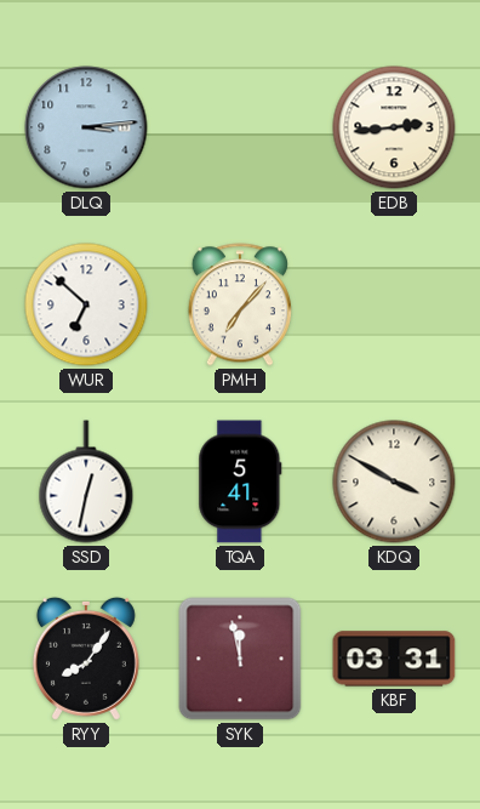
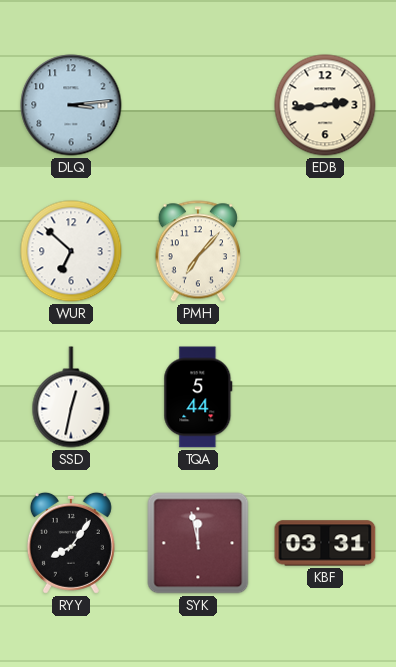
TQA: 5:41 -> 5:44
KDQ: 3:50 -> none
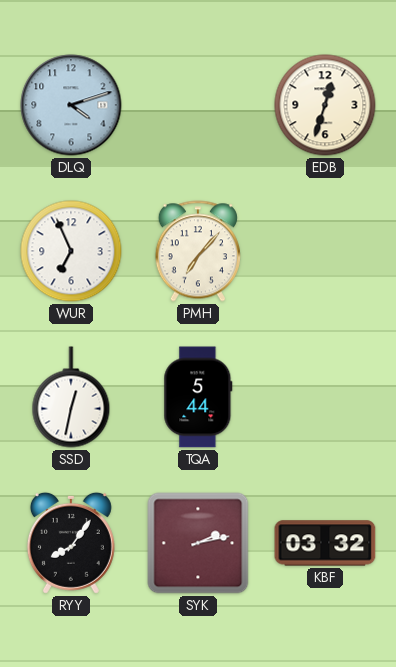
DLQ: 3:14 -> 4:12
EDB: 2:44 -> 12:33
WUR: 6:52 -> 6:56
SYK: 11:58 -> 2:13
KBF: 03:31 -> 03:32
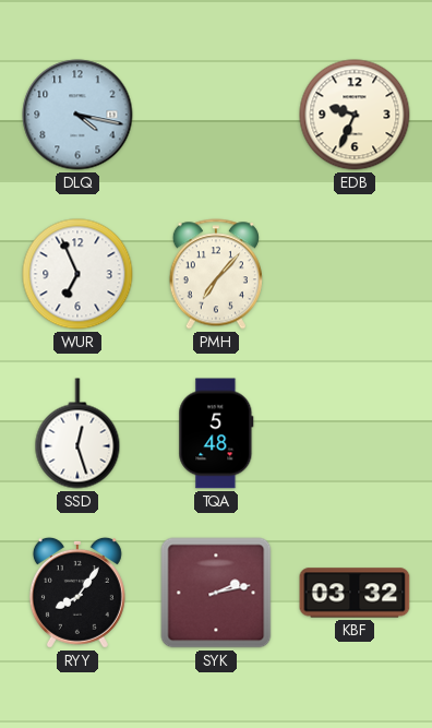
DLQ: 4:12 -> 4:17
EDB: 12:33 -> 9:34
SSD: 12:32 -> 12:27
TQA: 5:44 -> 5:48
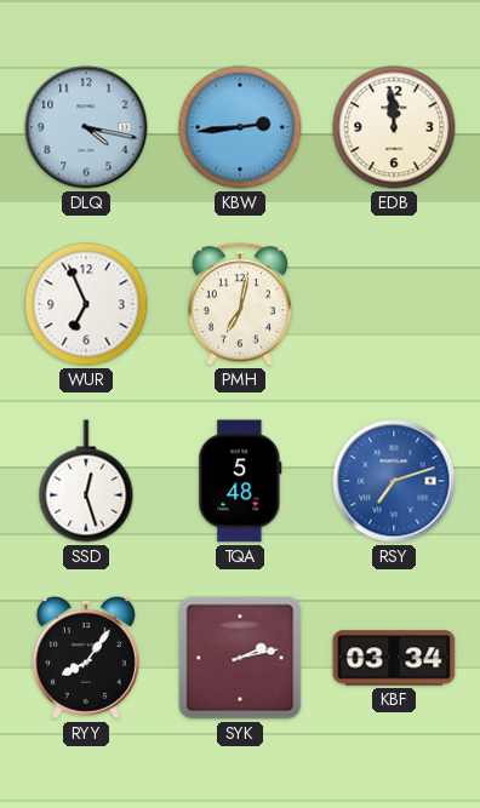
KBW: none -> 2:44
EDB: 9:34 -> 11:59
PMH: 7:07 -> 7:02
RSY: none -> 7:12
KBF: 03:32 -> 03:34
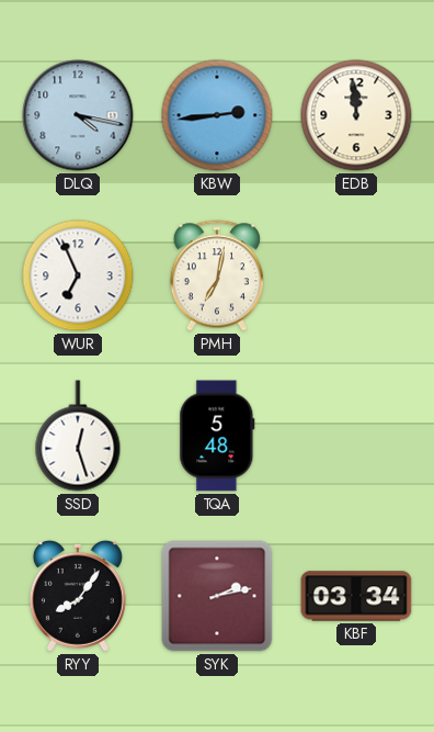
RSY: 7:12 -> none
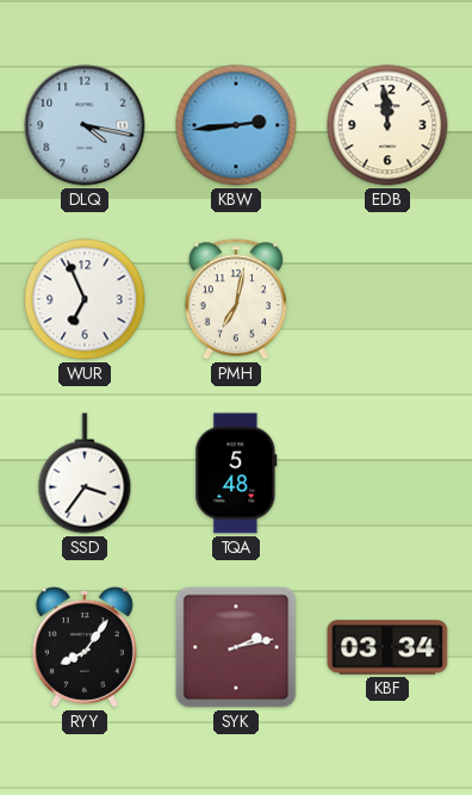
SSD: 12:27 -> 3:36
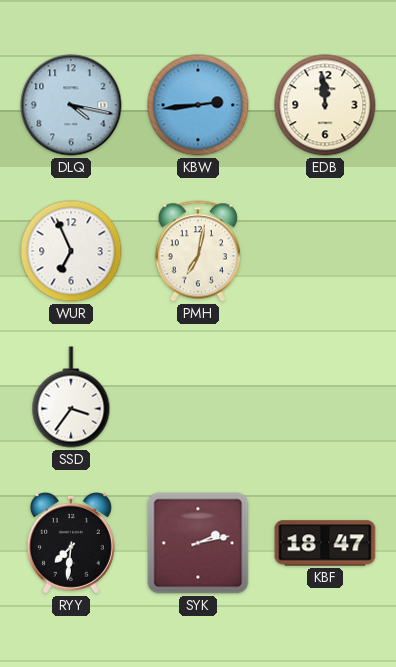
TQA: 5:48 -> none
RYY: 8:06 -> 7:31
KBF: 03:34 -> 18:47
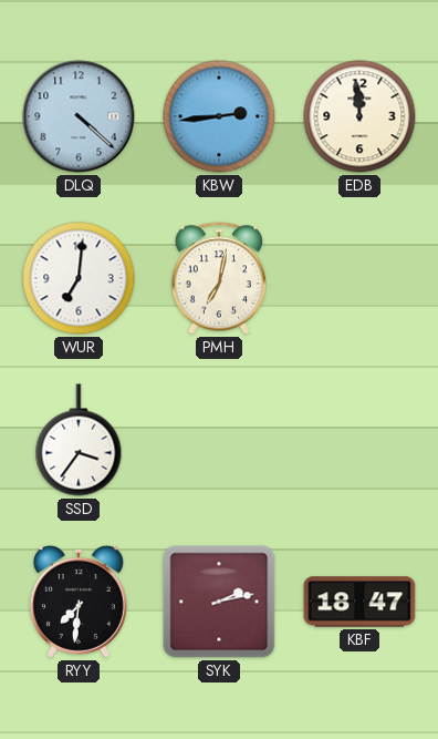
DLQ: 4:17 -> 4:22
WUR: 6:56 -> 7:01
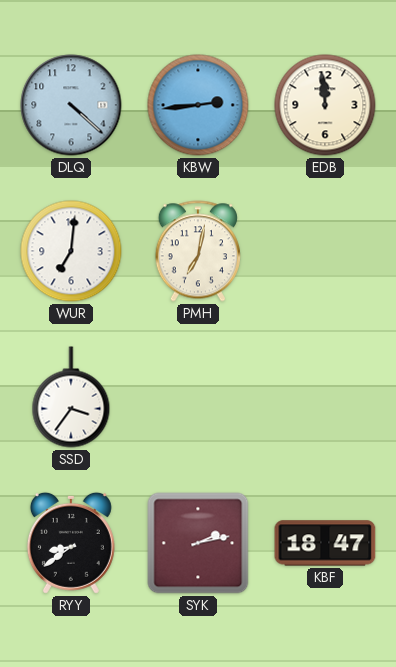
RYY: 7:31 -> 8:39
